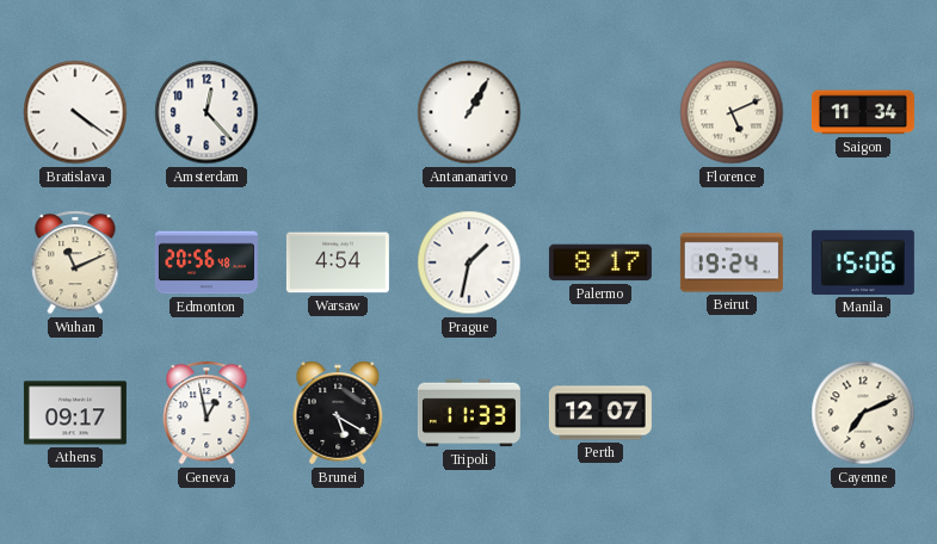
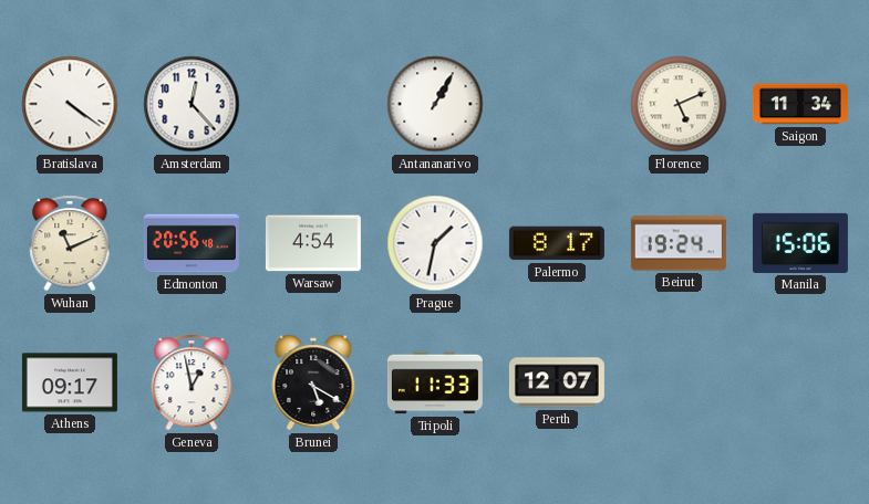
Cayenne: 7:11 -> none
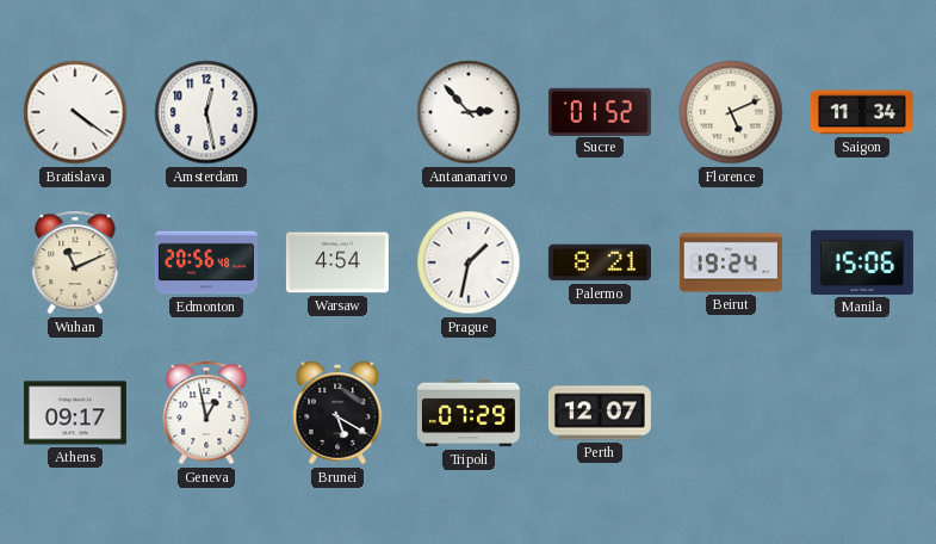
Amsterdam: 12:23 -> 12:28
Antananarivo: 1:05 -> 2:53
Sucre: none -> 01:52
Palermo: 8:17 -> 8:21
Tripoli: 11:33 -> 07:29
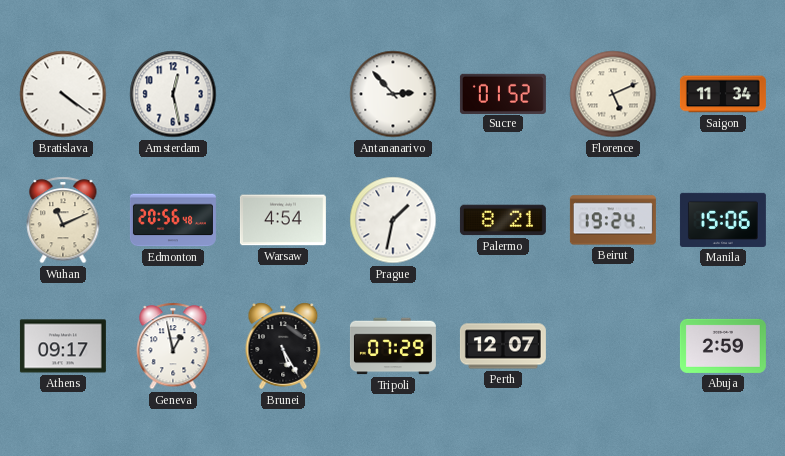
Brunei: 5:20 -> 5:25
Abuja: none -> 2:59
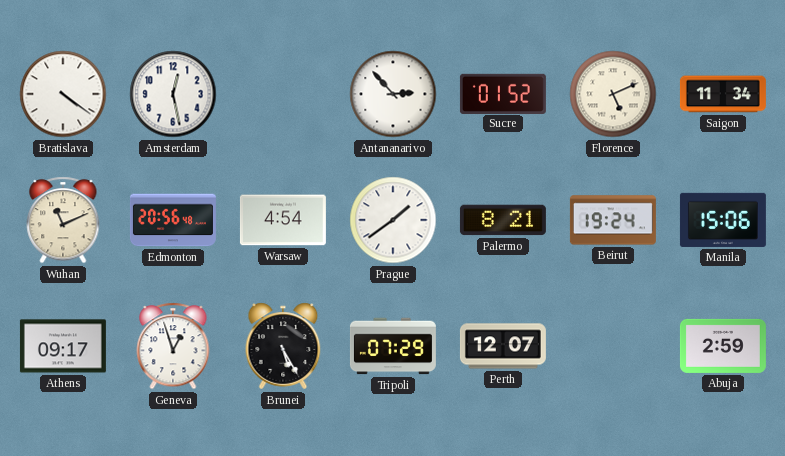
Prague: 1:32 -> 1:39
Geneva: 12:58 -> 12:57
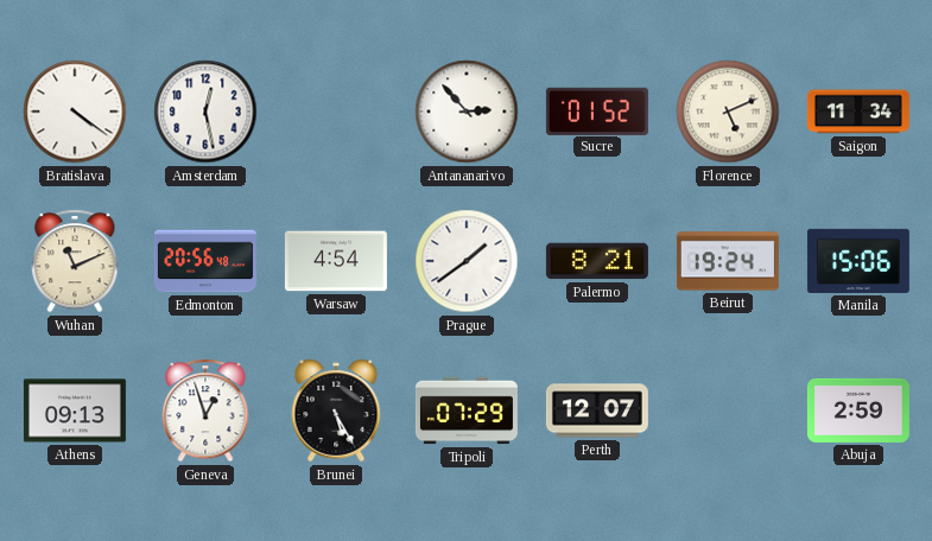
Athens: 09:17 -> 09:13
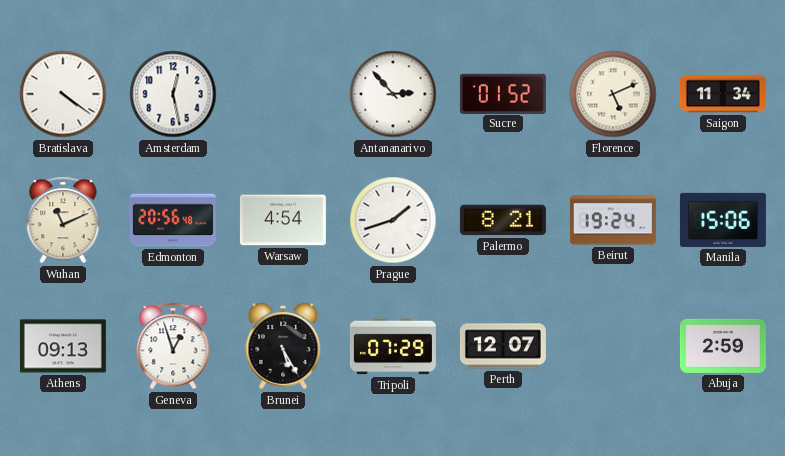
Prague: 1:39 -> 1:42
